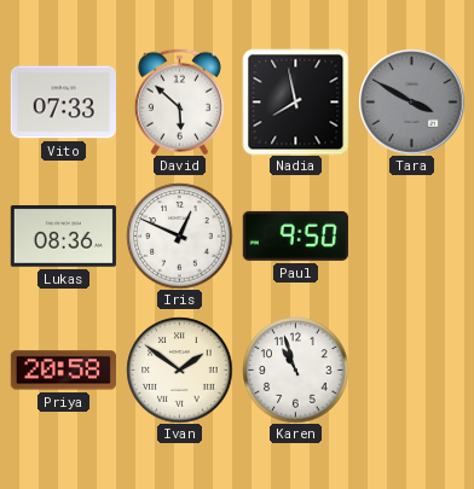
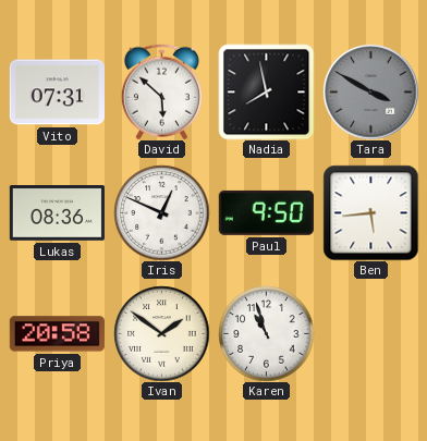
Vito: 07:33 -> 07:31
Ben: none -> 5:44
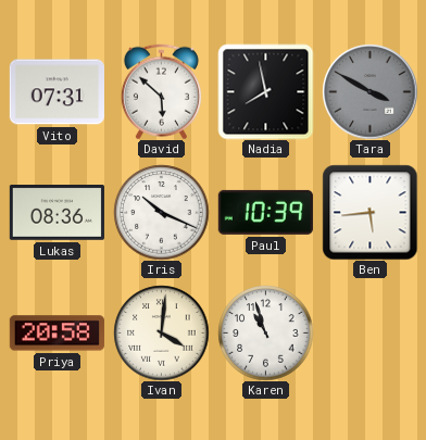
Iris: 12:49 -> 10:19
Paul: 9:50 -> 10:39
Ivan: 1:51 -> 4:01
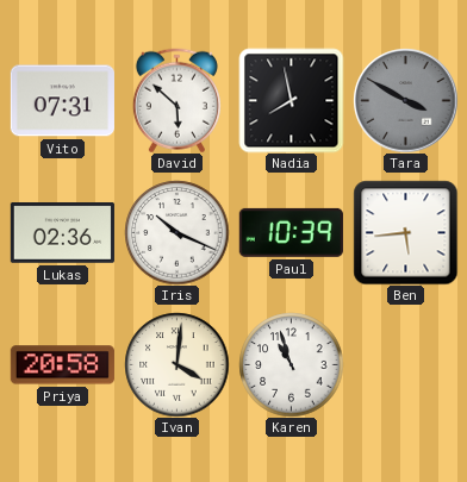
Lukas: 08:36 -> 02:36
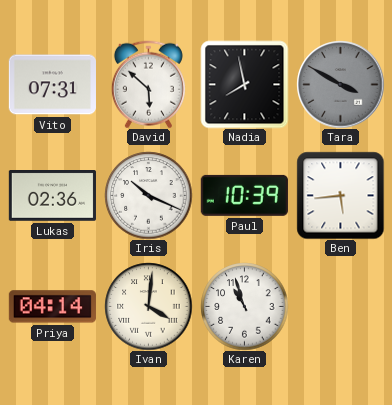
Priya: 20:58 -> 04:14
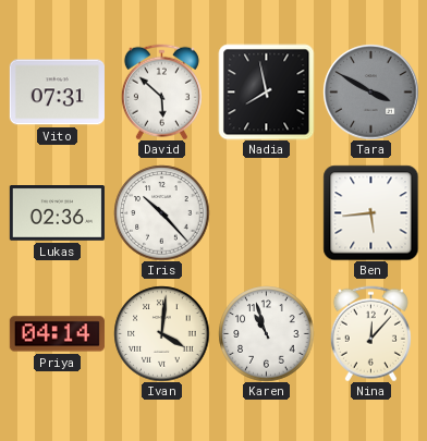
Iris: 10:19 -> 10:23
Paul: 10:39 -> none
Nina: none -> 12:07
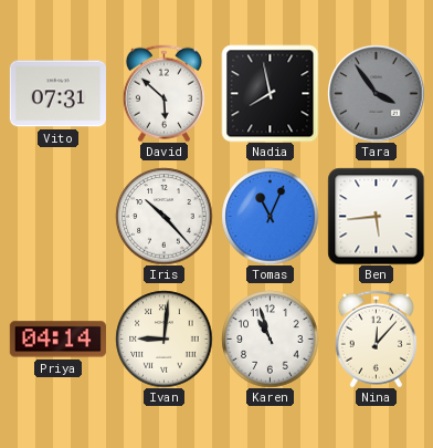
Tara: 3:50 -> 3:54
Lukas: 02:36 -> none
Tomas: none -> 11:04
Ivan: 4:01 -> 9:01
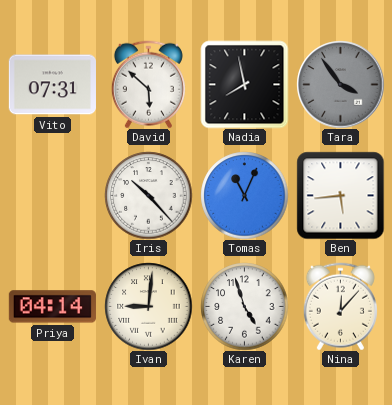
Karen: 10:57 -> 4:57
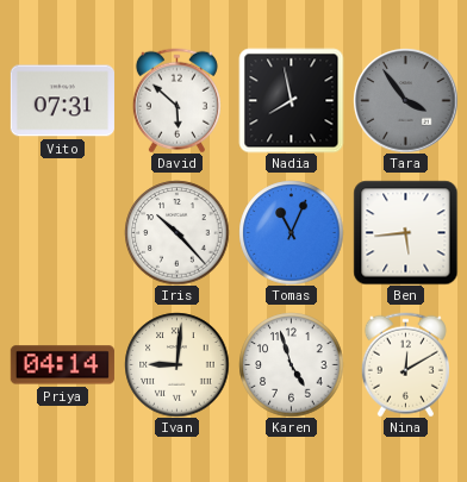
Nina: 12:07 -> 12:10
